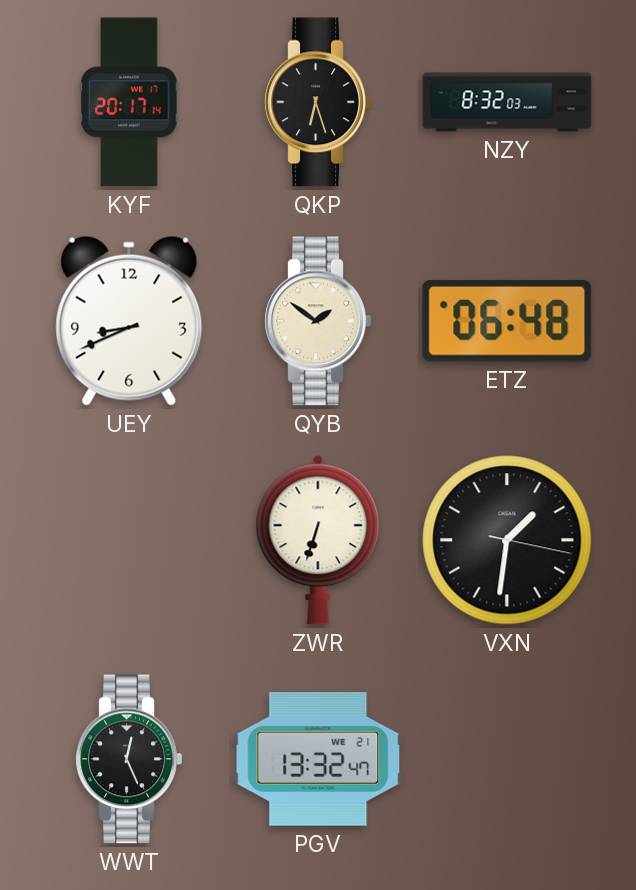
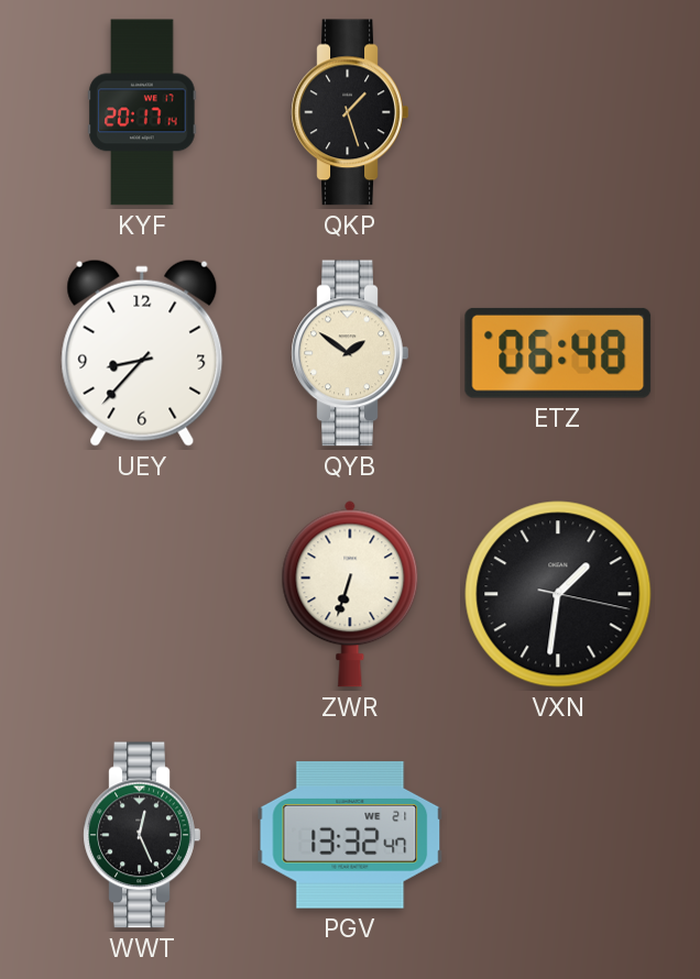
QKP: 6:27 -> 1:27
NZY: 8:32 -> none
UEY: 8:41 -> 8:37
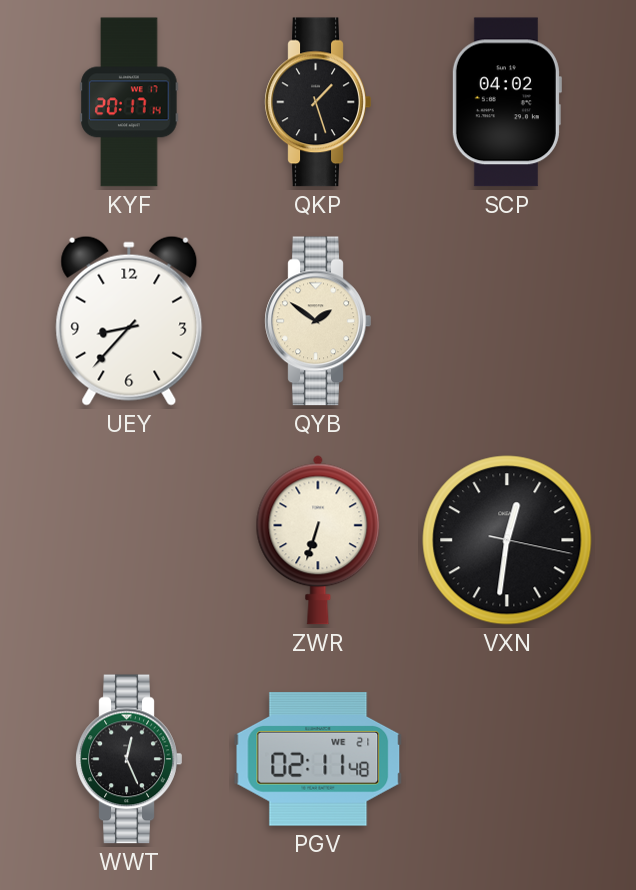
SCP: none -> 04:02
ETZ: 06:48 -> none
VXN: 1:31 -> 12:31
PGV: 13:32 -> 02:11
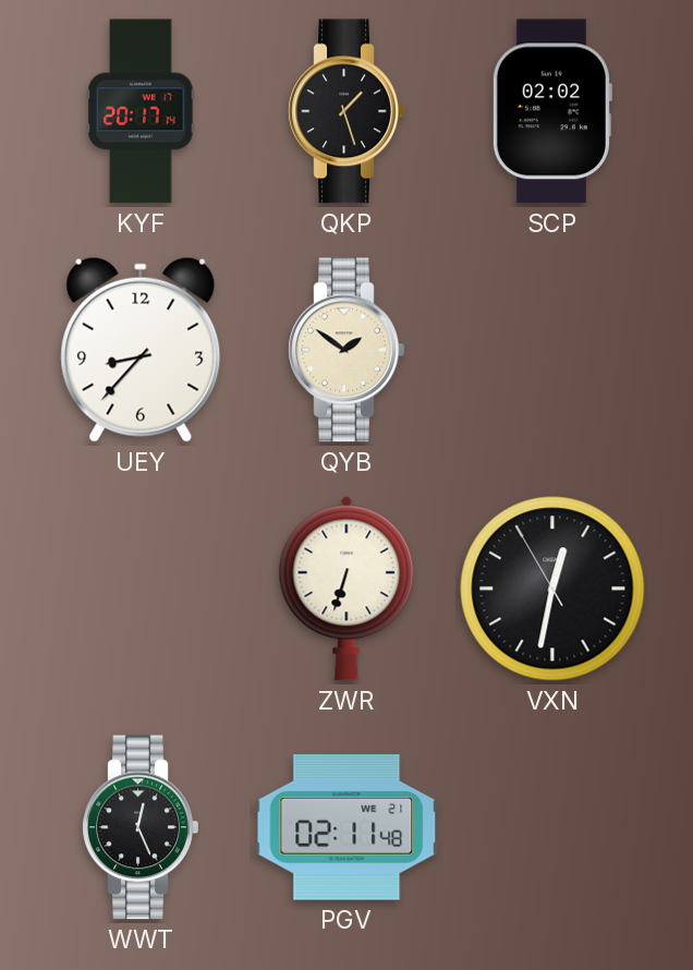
SCP: 04:02 -> 02:02
VXN: 12:31:17 -> 12:31:55
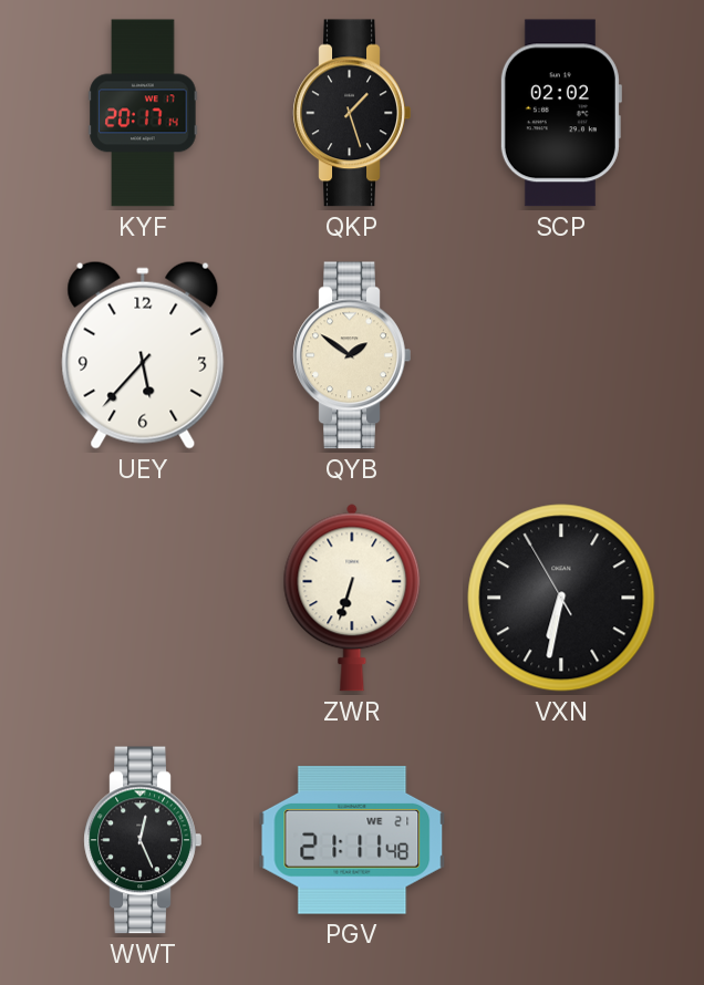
UEY: 8:37 -> 5:37
VXN: 12:31 -> 6:31
PGV: 02:11 -> 21:11
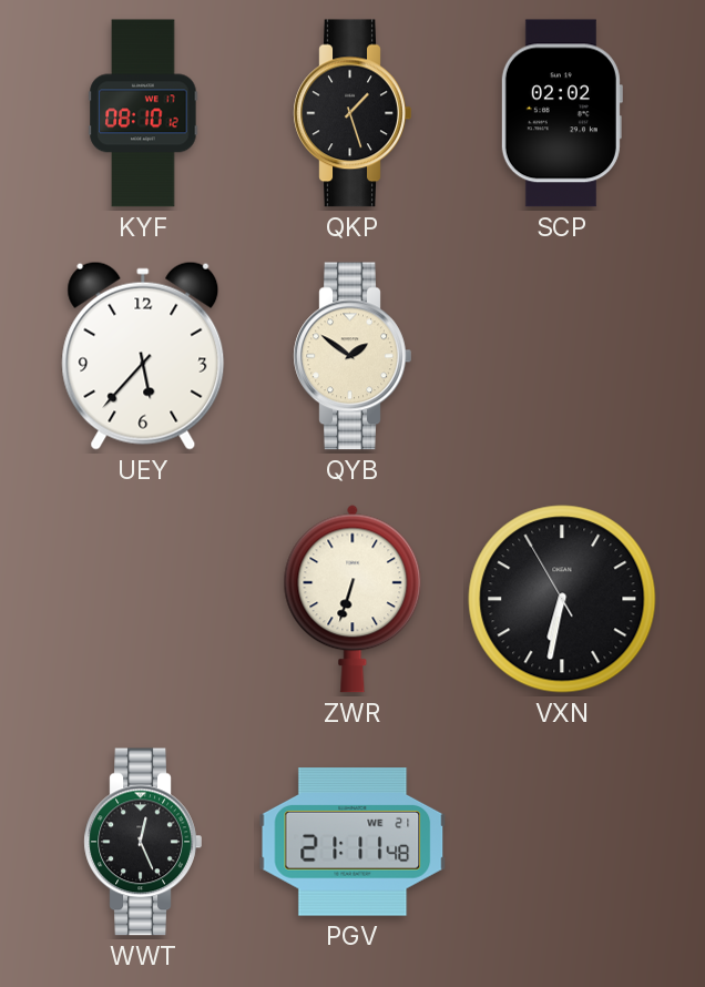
KYF: 20:17 -> 08:10
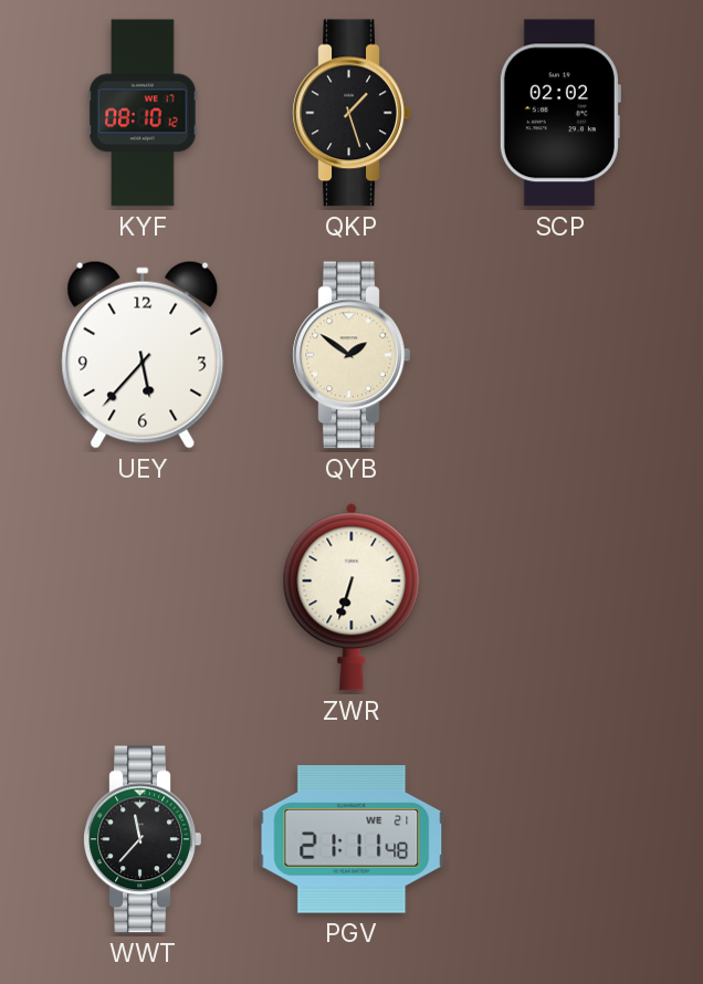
VXN: 6:31 -> none
WWT: 12:26 -> 11:37
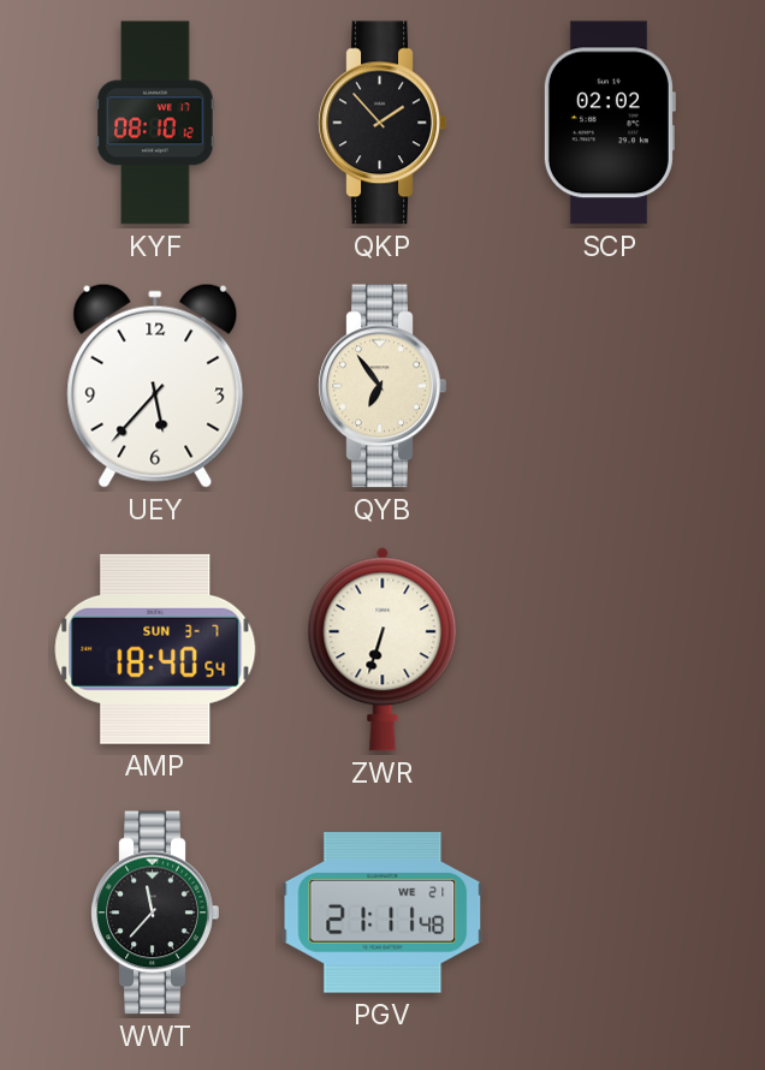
QKP: 1:27 -> 1:53
QYB: 1:51 -> 6:54
AMP: none -> 18:40
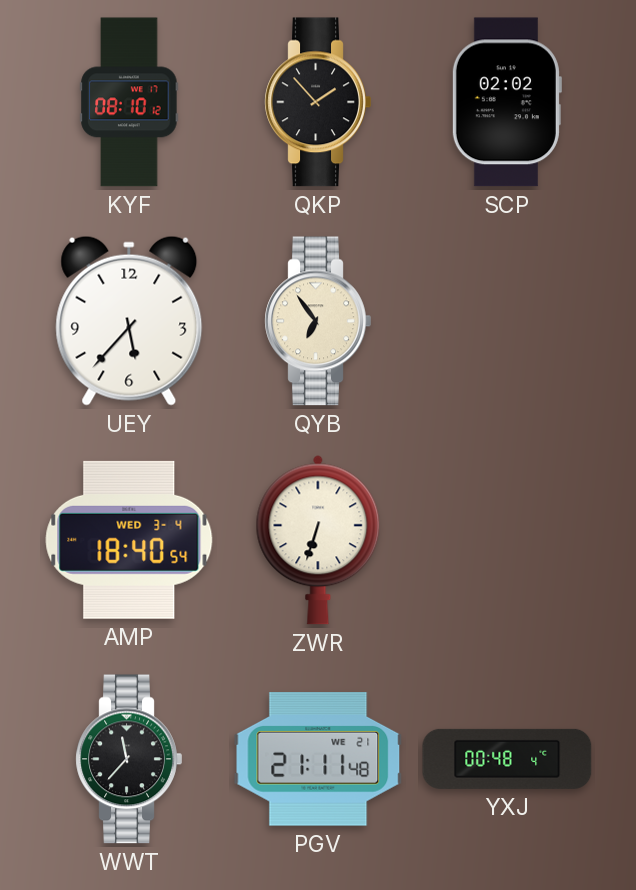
AMP date: SUN 3-7 -> WED 3-4
YXJ: none -> 00:48
